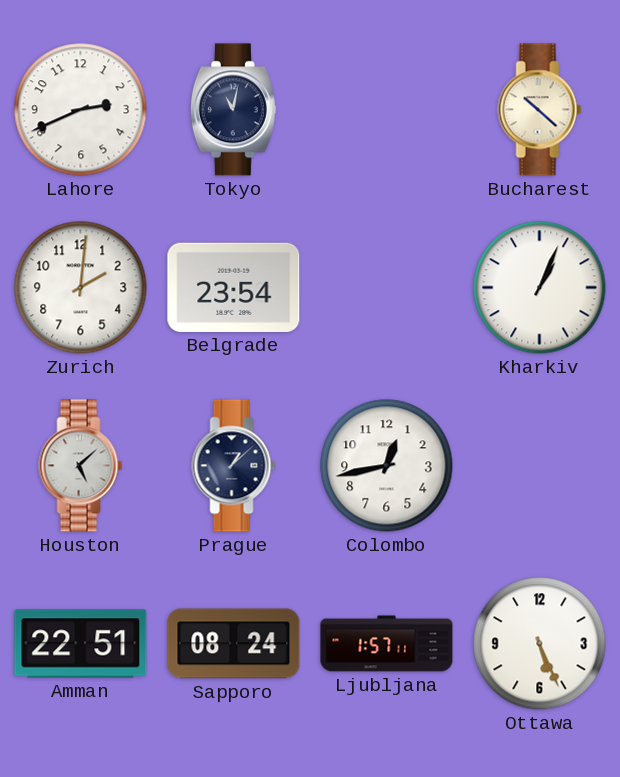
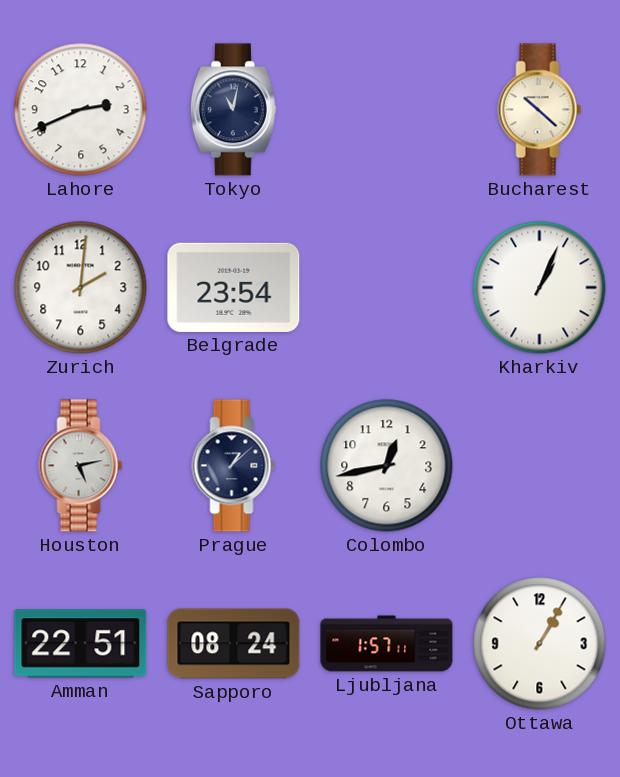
Houston: 5:08 -> 5:13
Ottawa: 5:26 -> 1:05
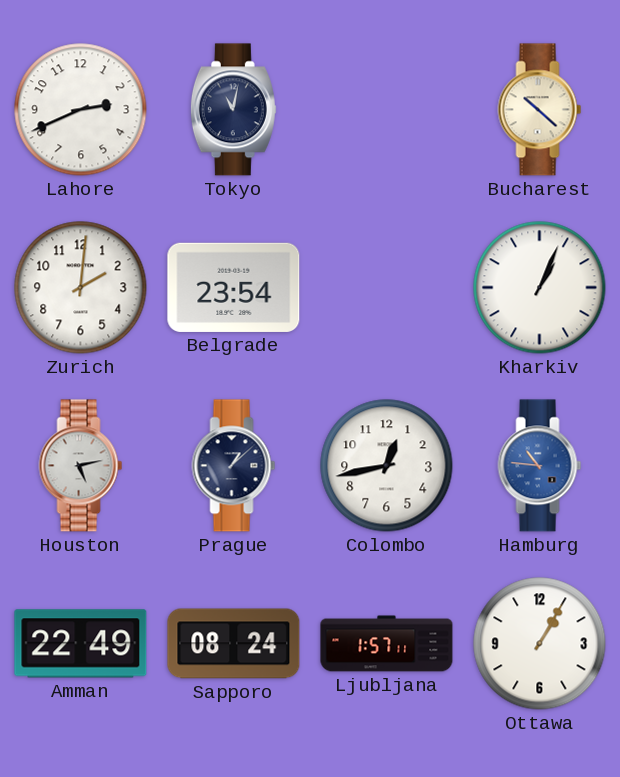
Hamburg: none -> 10:46
Amman: 22:51 -> 22:49
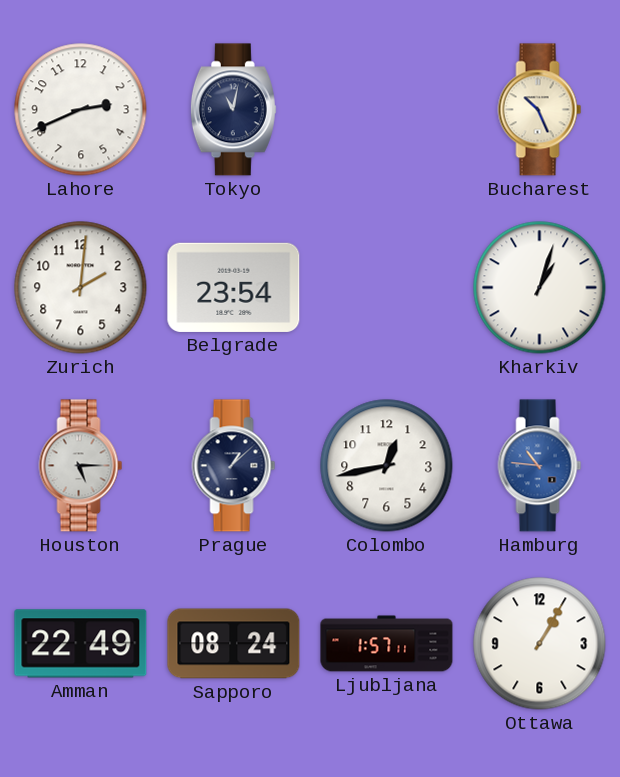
Bucharest: 10:22 -> 10:26
Kharkiv: 1:04 -> 1:03
Houston: 5:13 -> 5:15
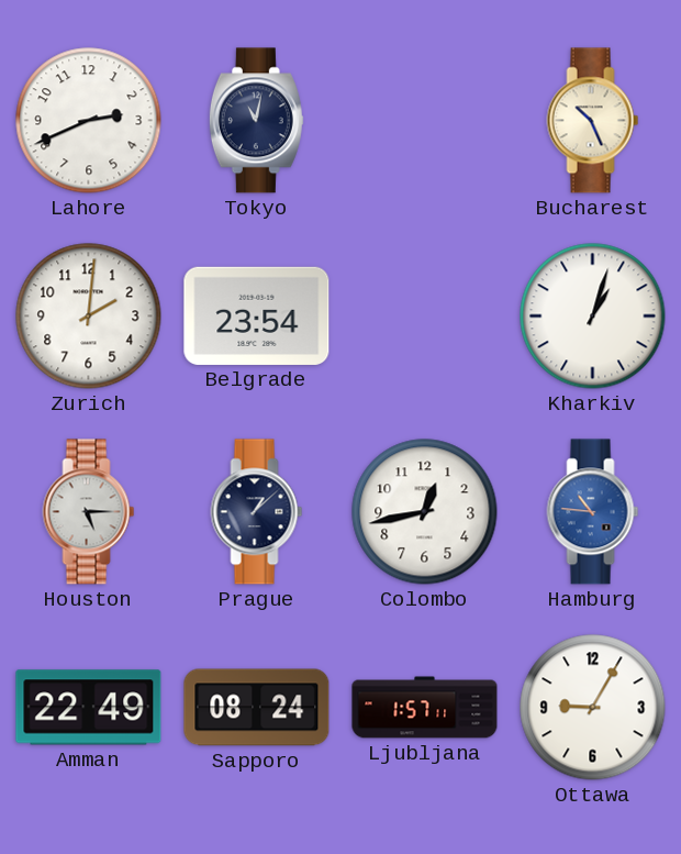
Ottawa: 1:05 -> 9:05
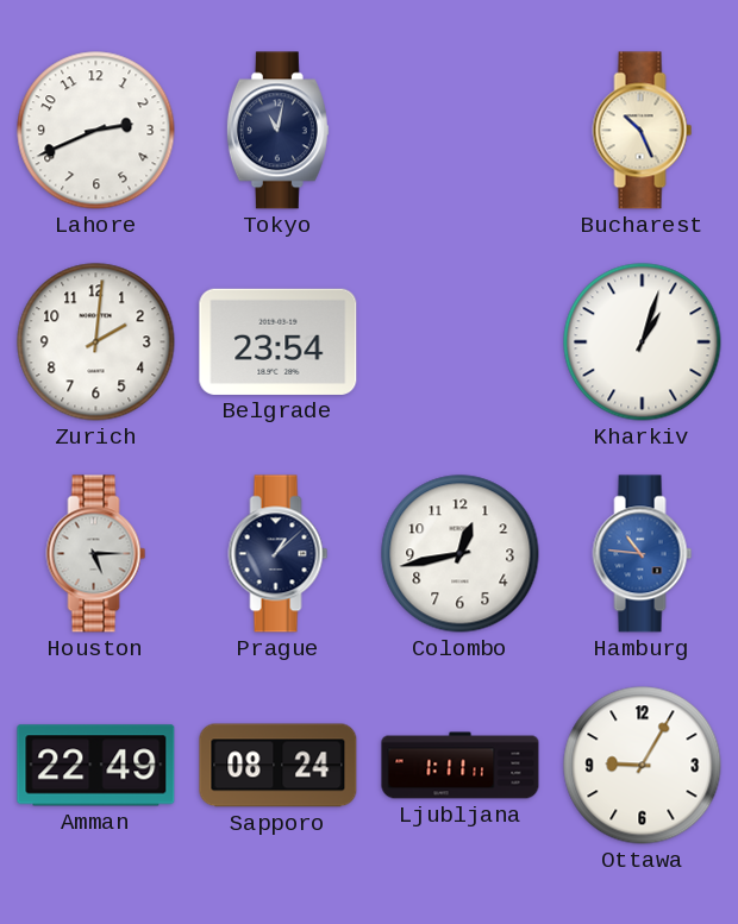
Ljubljana: 1:57 -> 1:11
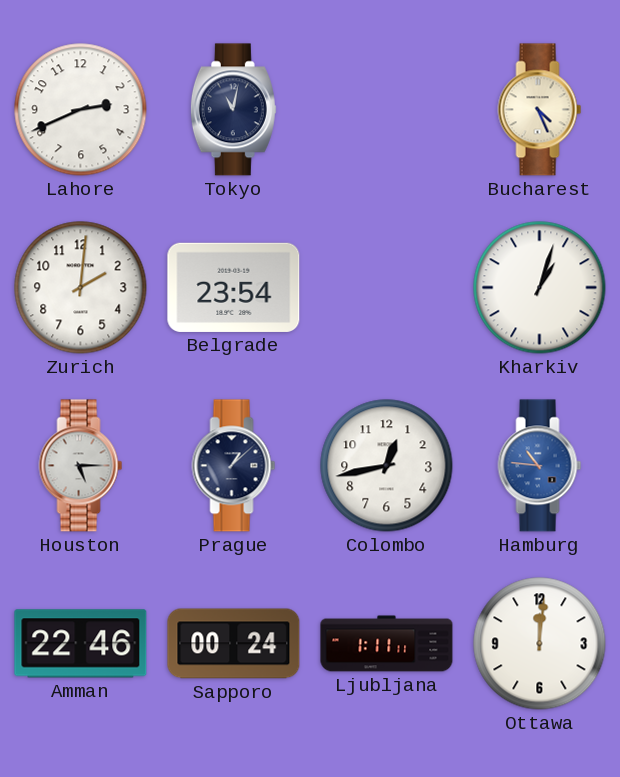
Bucharest: 10:26 -> 4:26
Amman: 22:49 -> 22:46
Sapporo: 08:24 -> 00:24
Ottawa: 9:05 -> 12:01
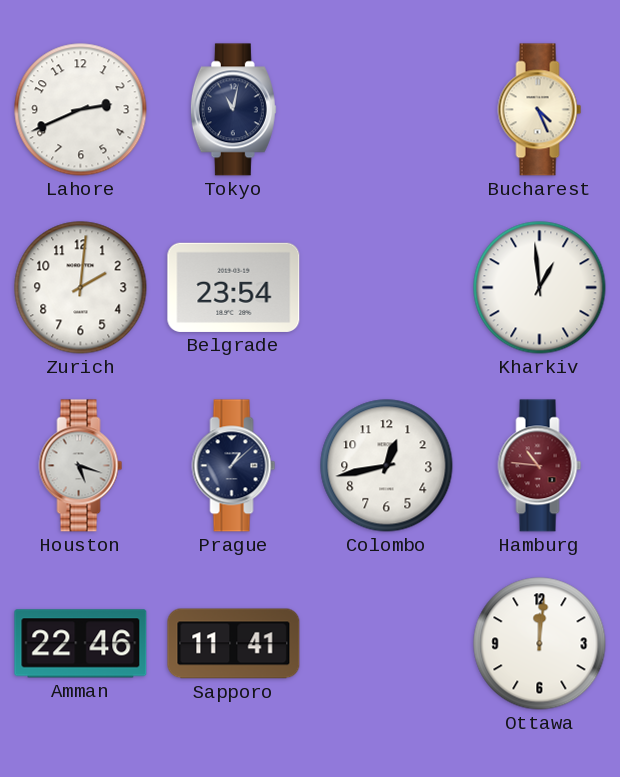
Kharkiv: 1:03 -> 12:59
Houston: 5:15 -> 5:18
Hamburg dial: blue -> burgundy
Sapporo: 00:24 -> 11:41
Ljubljana: 1:11 -> none
